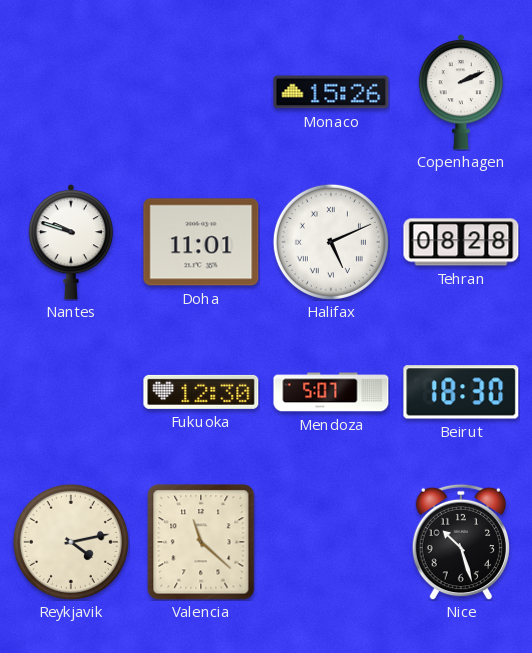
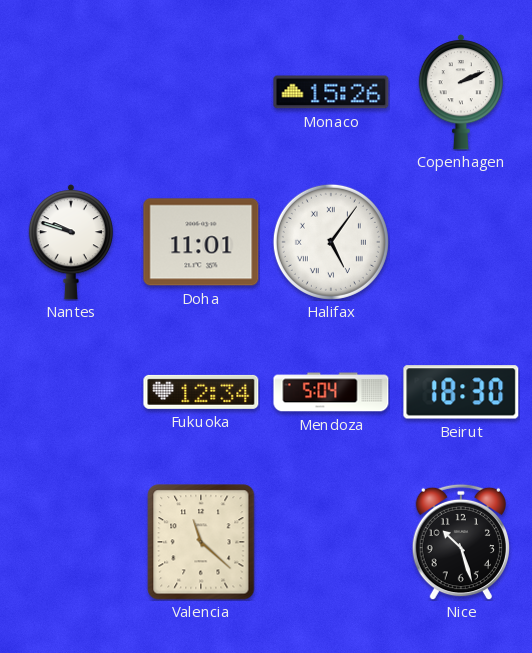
Halifax: 5:11 -> 5:06
Tehran: 08:28 -> none
Fukuoka: 12:30 -> 12:34
Mendoza: 5:07 -> 5:04
Reykjavik: 4:13 -> none
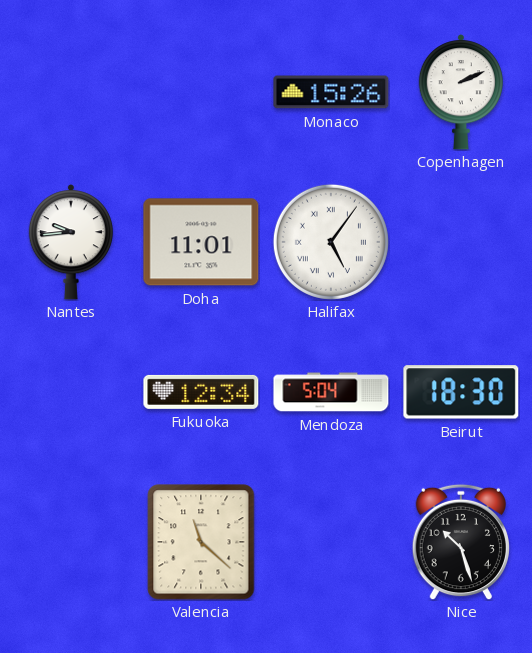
Nantes: 9:48 -> 9:44
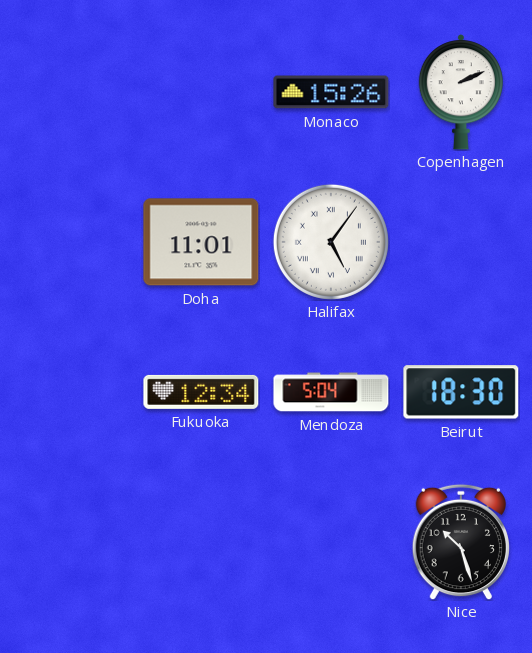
Nantes: 9:44 -> none
Valencia: 11:22 -> none
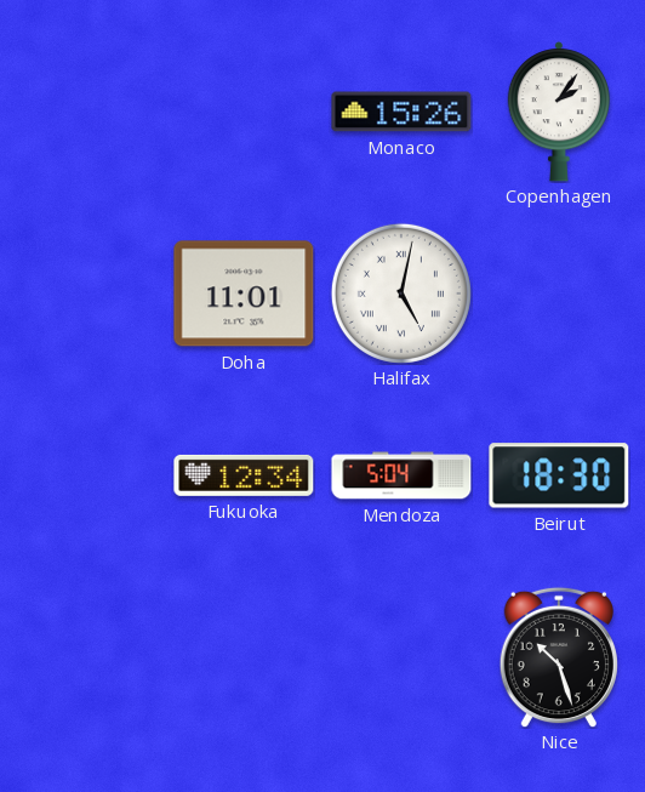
Copenhagen: 2:11 -> 2:06
Halifax: 5:06 -> 5:02
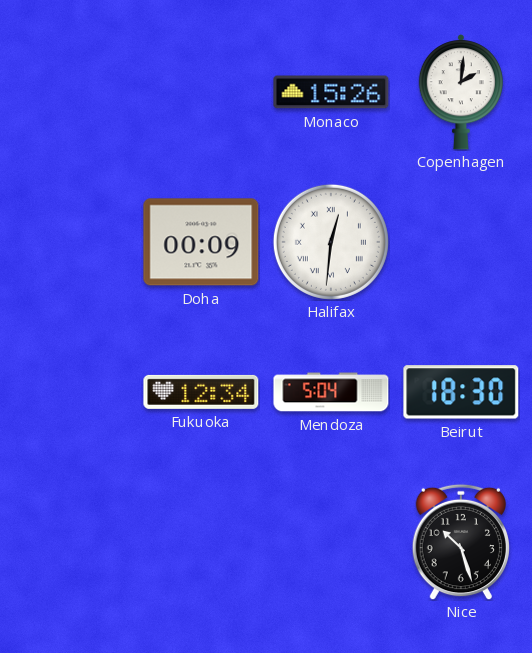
Copenhagen: 2:06 -> 2:01
Doha: 11:01 -> 00:09
Halifax: 5:02 -> 12:31
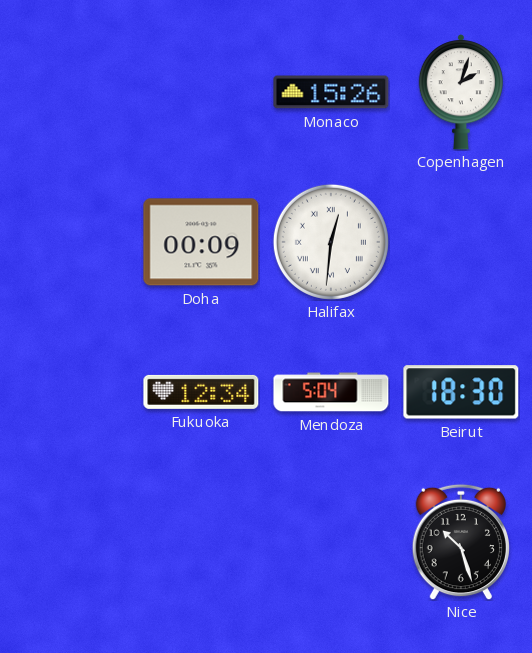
Copenhagen: 2:01 -> 2:03
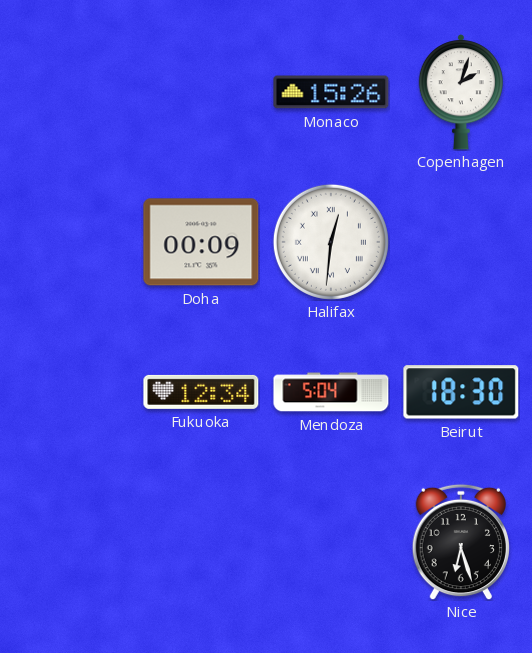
Nice: 10:27 -> 6:27
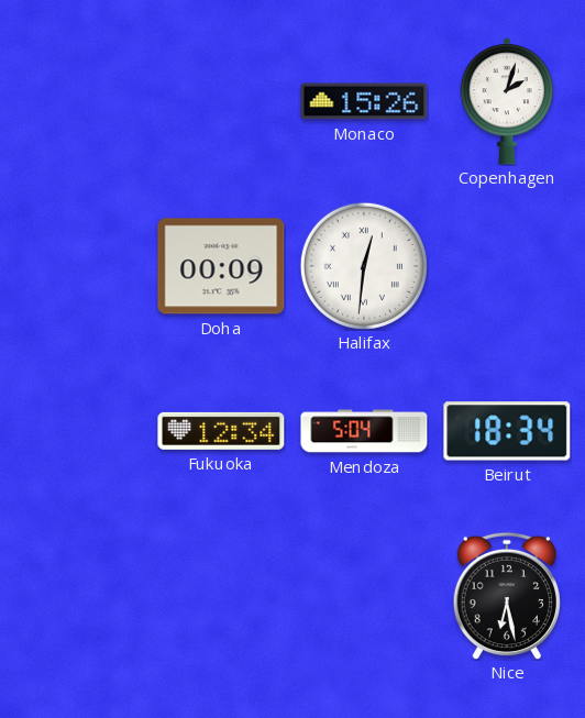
Beirut: 18:30 -> 18:34
Nice: 6:27 -> 6:28
